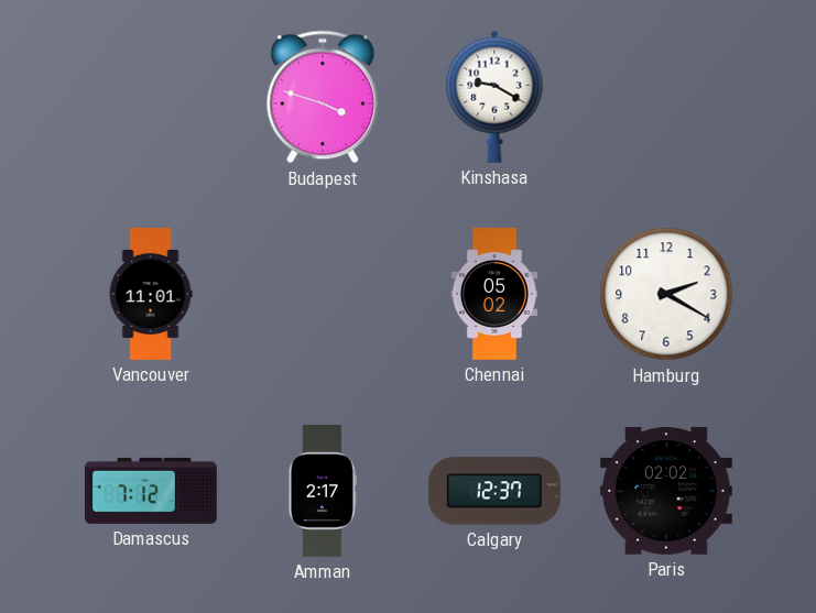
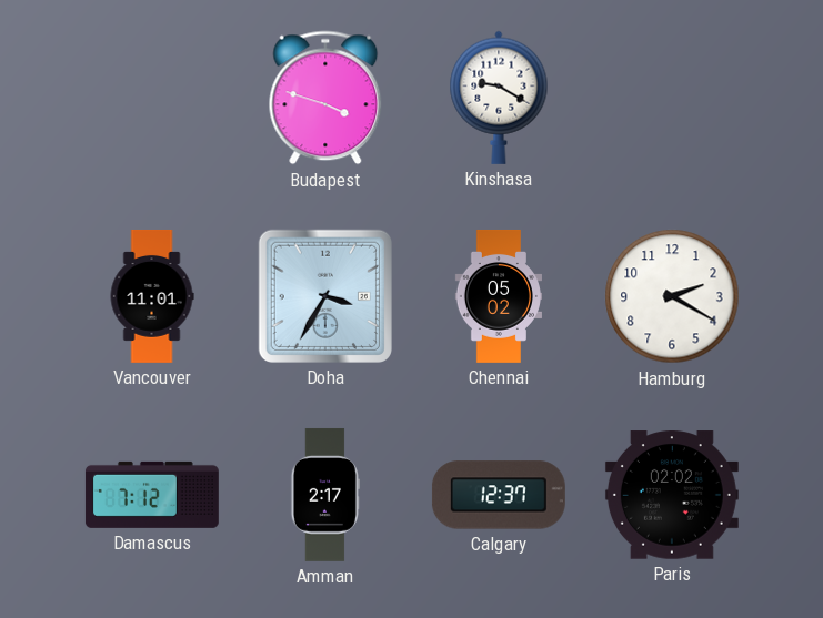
Doha: none -> 3:35
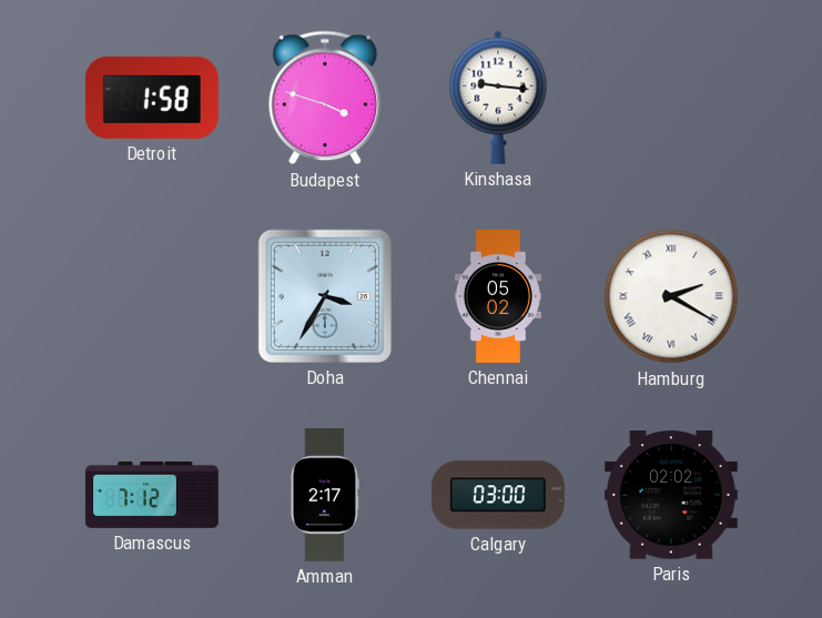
Detroit: none -> 1:58
Kinshasa: 9:20 -> 9:16
Vancouver: 11:01 -> none
Hamburg numerals: Arabic -> Roman
Calgary: 12:37 -> 03:00
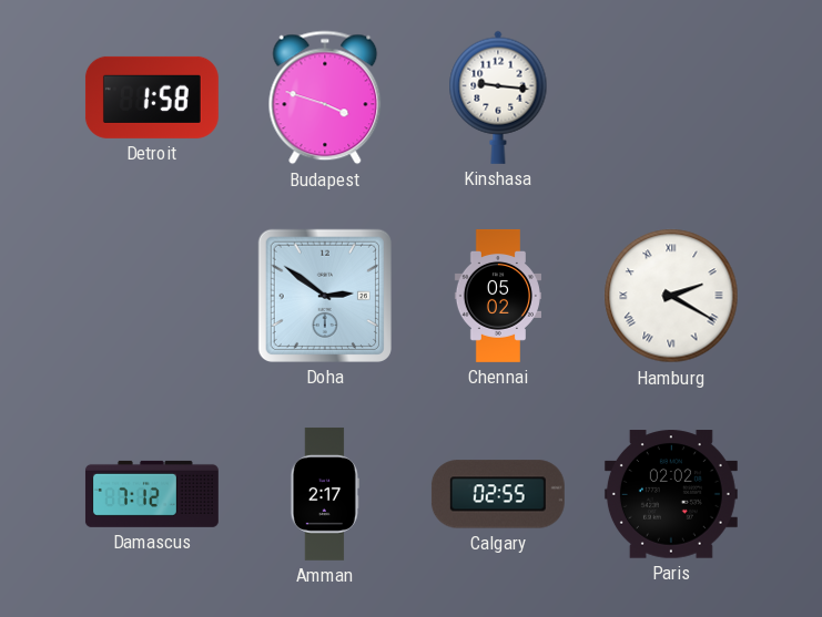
Doha: 3:35 -> 2:51
Calgary: 03:00 -> 02:55
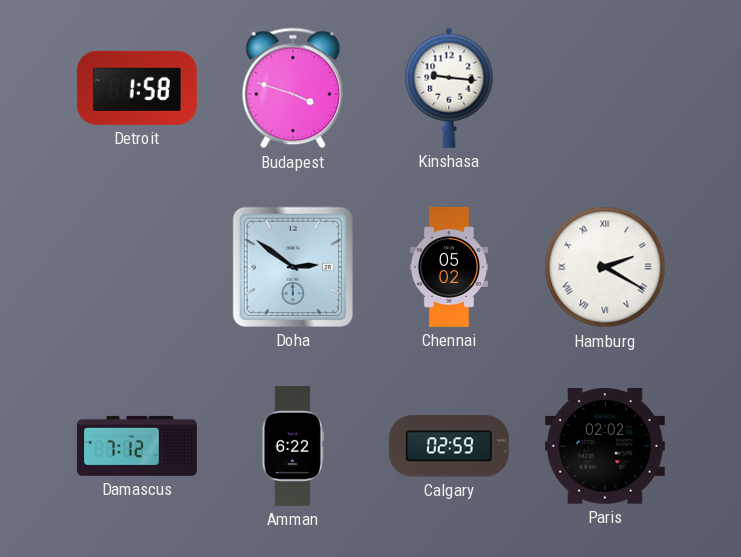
Amman: 2:17 -> 6:22
Calgary: 02:55 -> 02:59
